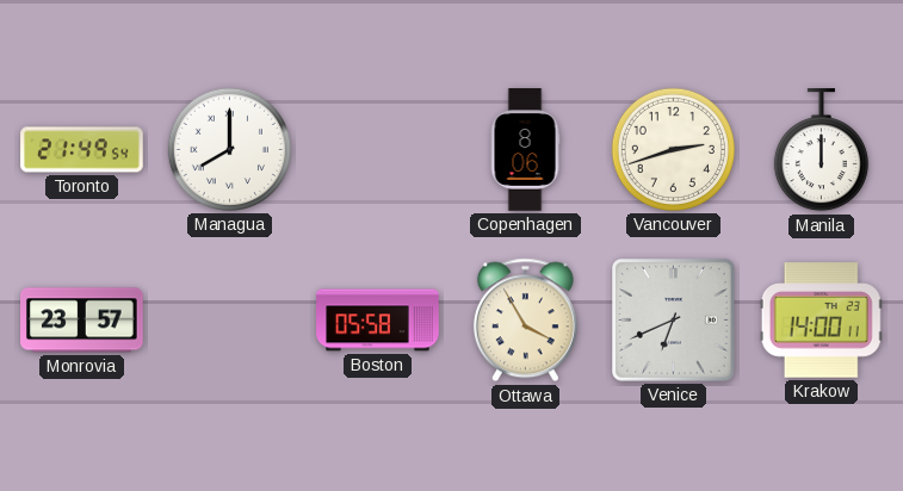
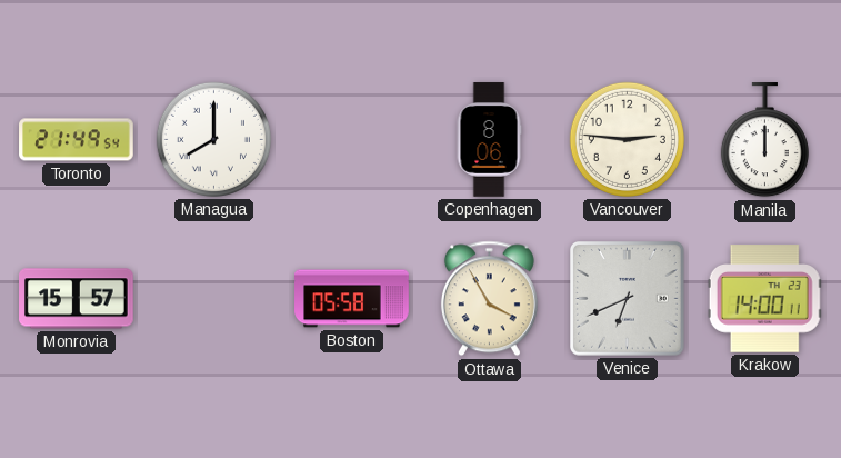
Vancouver: 2:42 -> 2:46
Monrovia: 23:57 -> 15:57
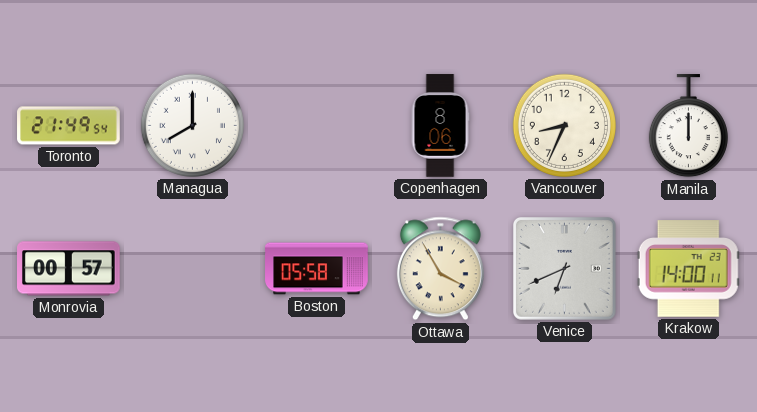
Vancouver: 2:46 -> 8:34
Monrovia: 15:57 -> 00:57
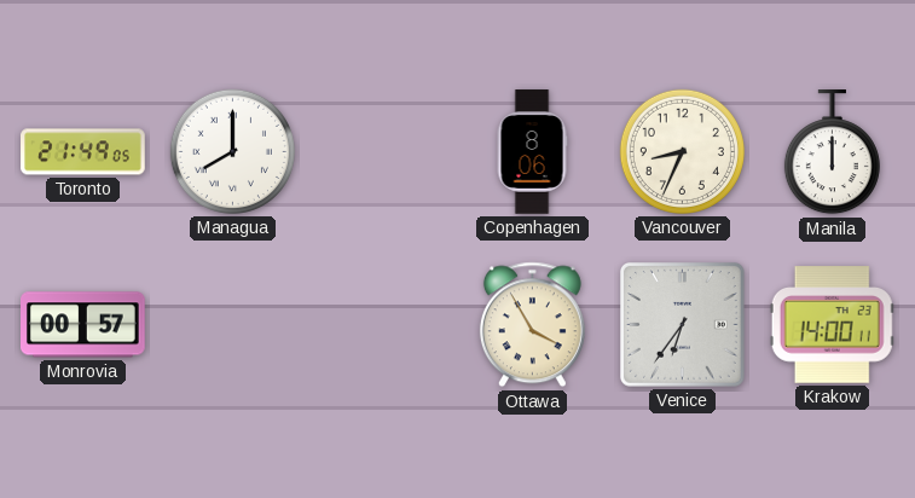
Toronto: 21:49:54 -> 21:49:05
Boston: 05:58 -> none
Venice: 6:41 -> 6:36
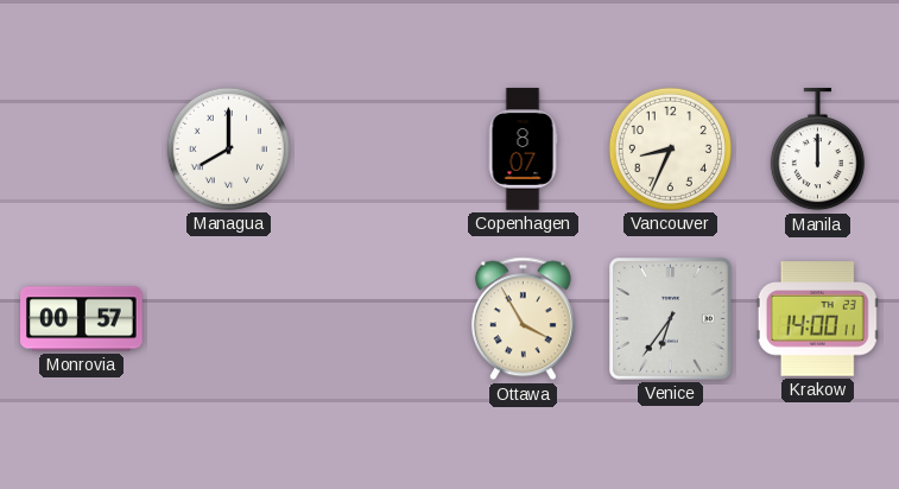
Toronto: 21:49 -> none
Copenhagen: 8:06 -> 8:07
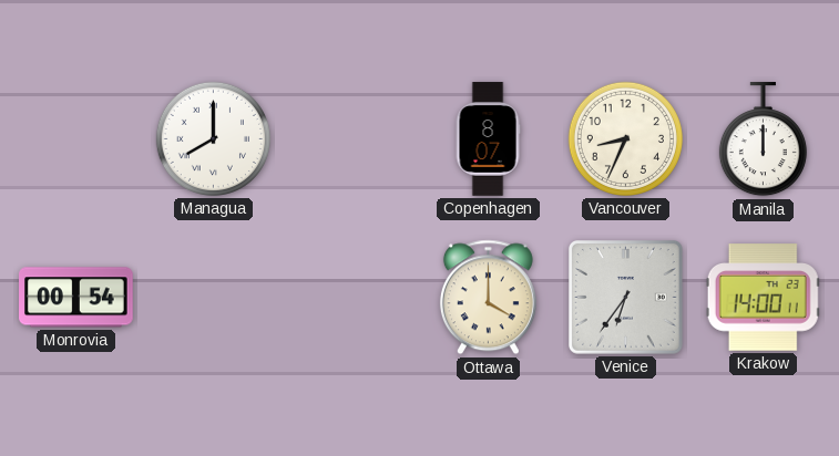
Monrovia: 00:57 -> 00:54
Ottawa: 3:55 -> 4:00
